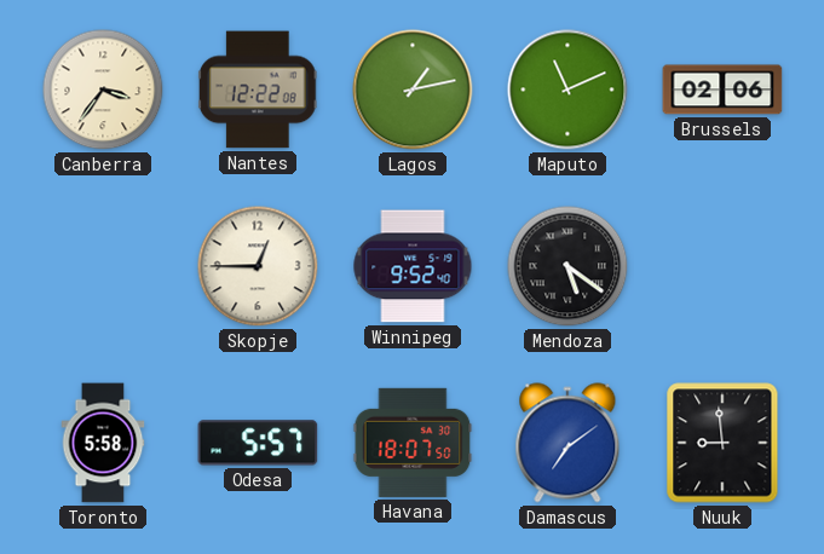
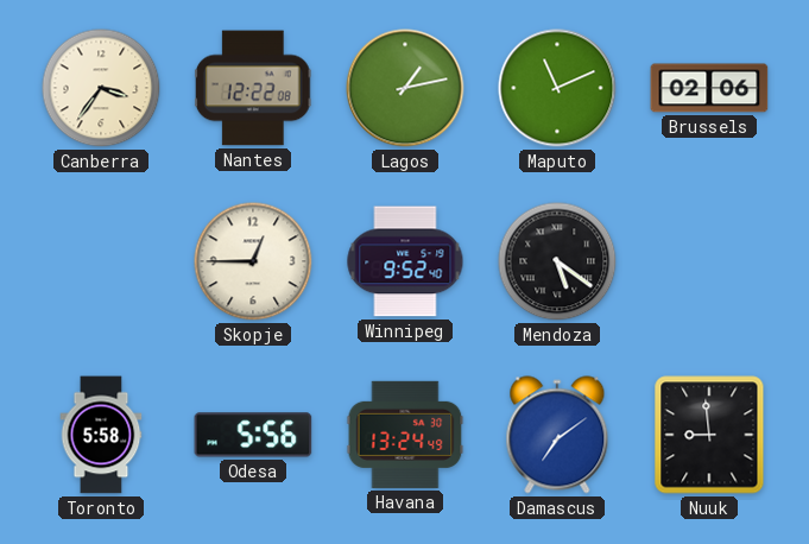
Odesa: 5:57 -> 5:56
Havana: 18:07 -> 13:24
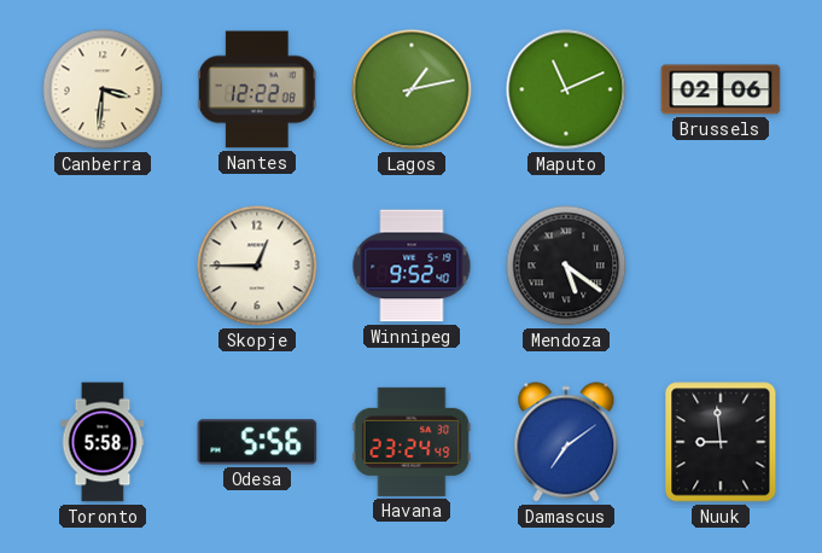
Canberra: 3:36 -> 3:31
Havana: 13:24 -> 23:24
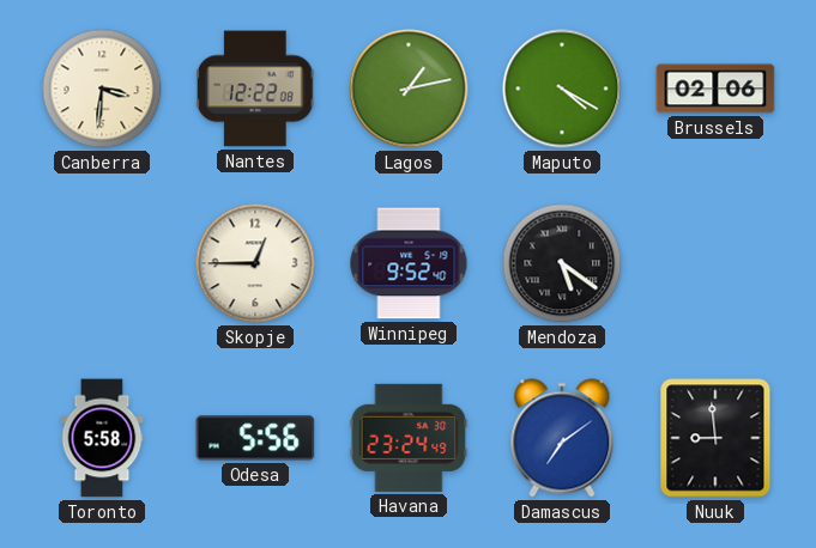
Maputo: 11:11 -> 4:20
